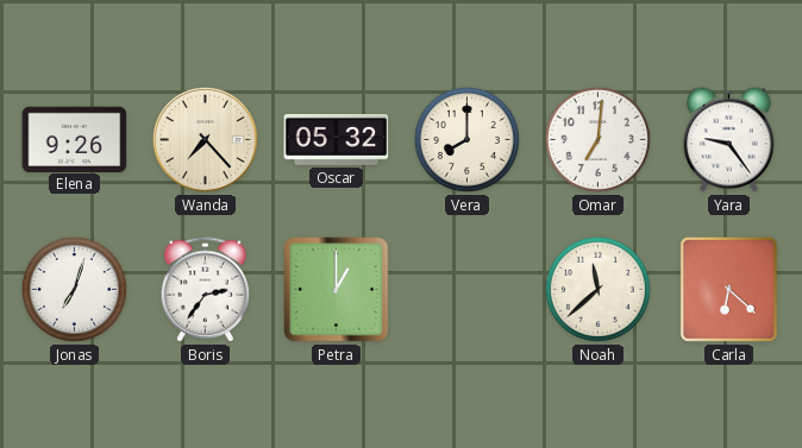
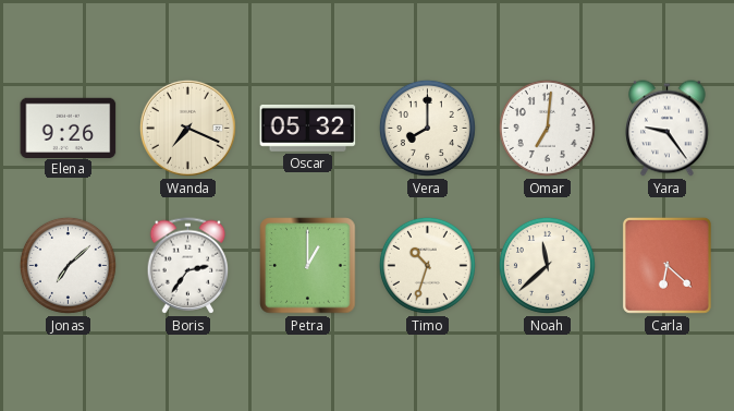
Wanda: 7:23 -> 7:19
Jonas: 7:03 -> 7:08
Timo: none -> 10:33
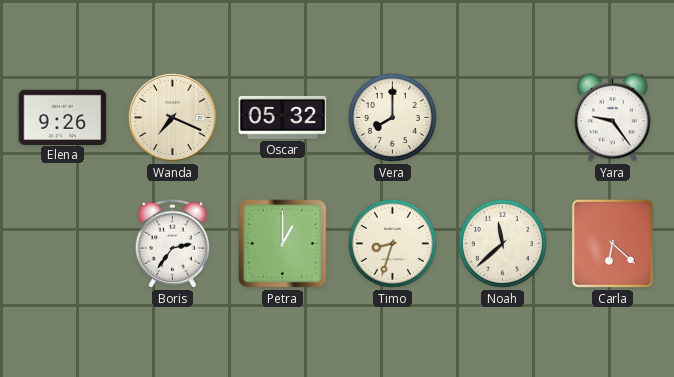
Omar: 7:01 -> none
Jonas: 7:08 -> none
Timo: 10:33 -> 8:33
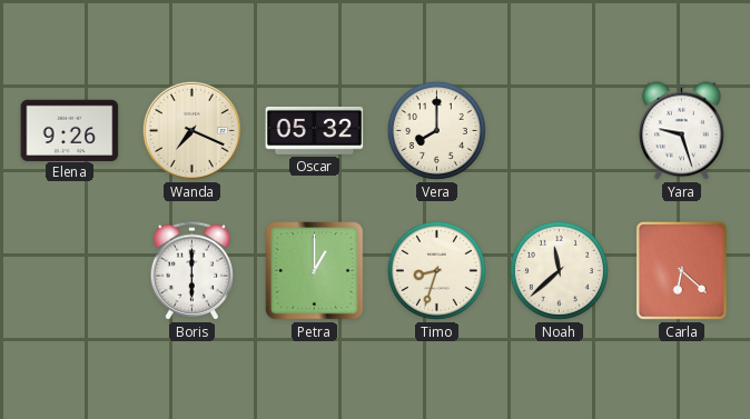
Yara: 9:24 -> 9:27
Boris: 2:36 -> 6:00
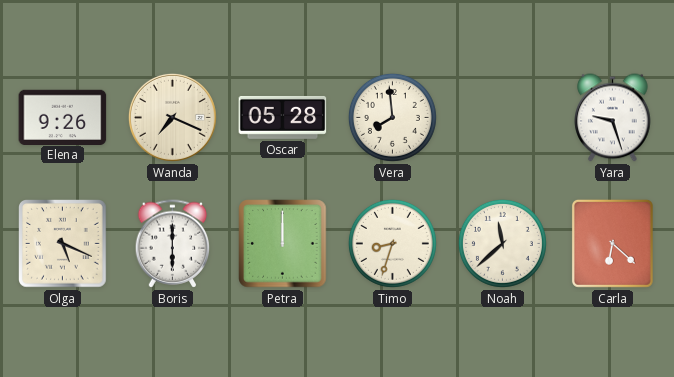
Oscar: 05:32 -> 05:28
Vera: 8:00 -> 7:59
Olga: none -> 5:19
Petra: 1:00 -> 12:00
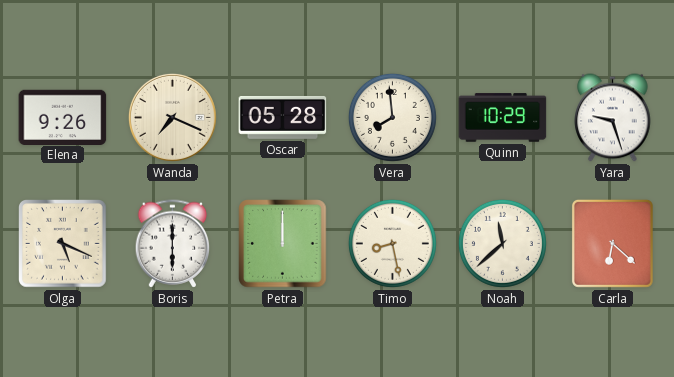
Quinn: none -> 10:29
Timo: 8:33 -> 8:28
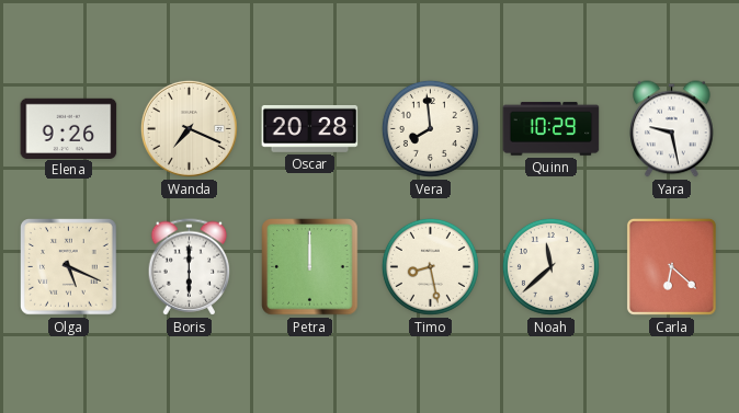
Oscar: 05:28 -> 20:28
Yara: 9:27 -> 9:28
